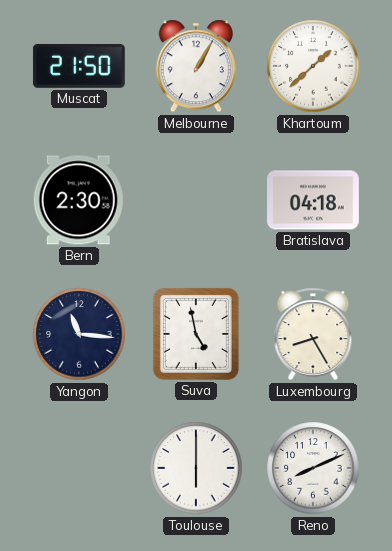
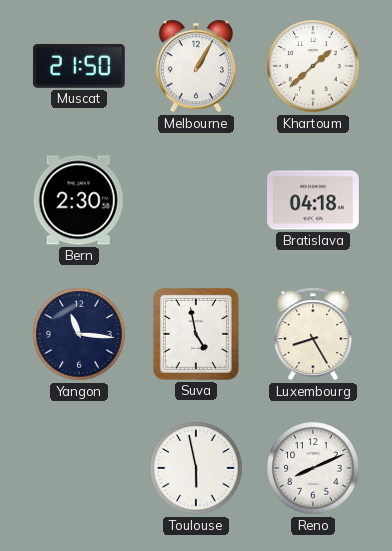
Toulouse: 6:00 -> 5:58
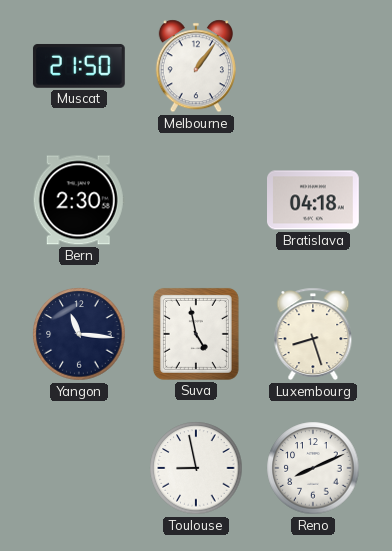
Melbourne: 1:05 -> 1:06
Khartoum: 1:38 -> none
Luxembourg: 8:25 -> 8:27
Toulouse: 5:58 -> 8:58
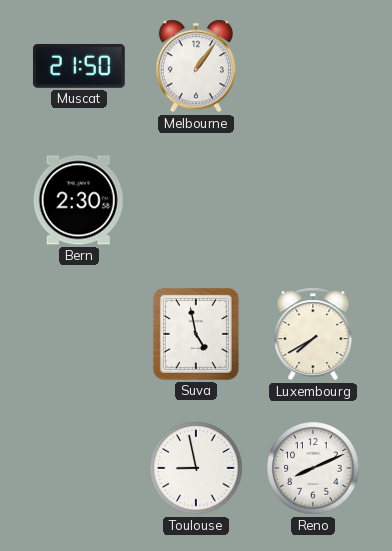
Bratislava: 04:18 -> none
Yangon: 11:16 -> none
Luxembourg: 8:27 -> 7:40
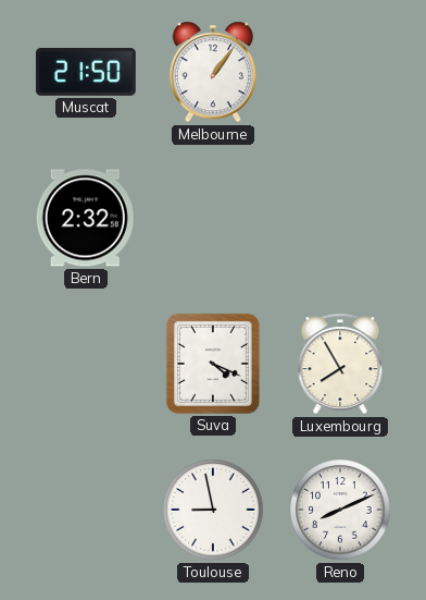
Bern: 2:30 -> 2:32
Suva: 4:58 -> 4:19
Luxembourg: 7:40 -> 7:55
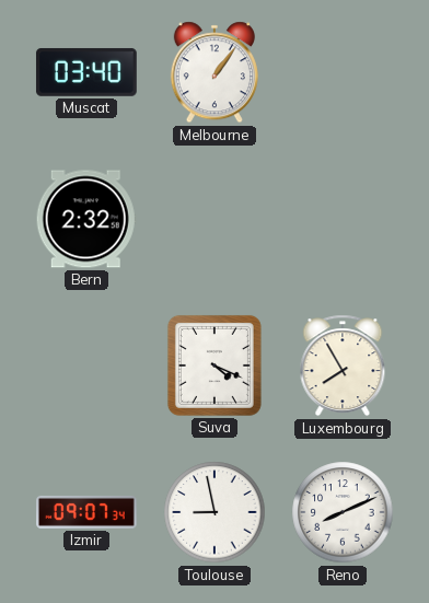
Muscat: 21:50 -> 03:40
Izmir: none -> 09:07
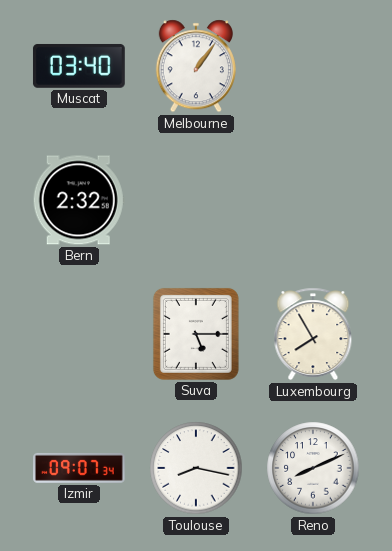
Suva: 4:19 -> 5:15
Toulouse: 8:58 -> 8:17
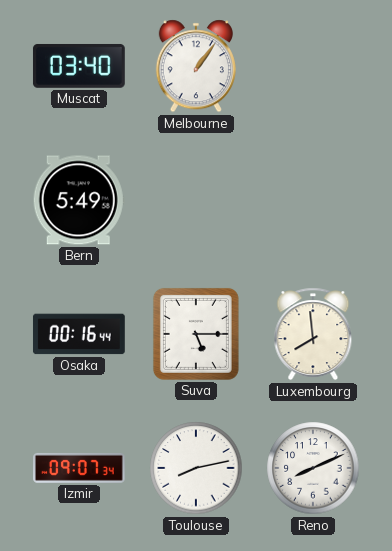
Bern: 2:32 -> 5:49
Osaka: none -> 00:16
Luxembourg: 7:55 -> 7:59
Toulouse: 8:17 -> 8:13
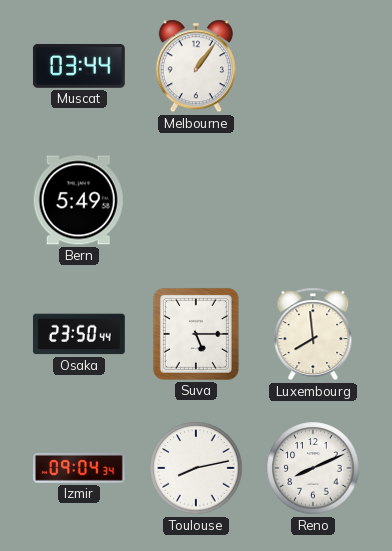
Muscat: 03:40 -> 03:44
Osaka: 00:16 -> 23:50
Izmir: 09:07 -> 09:04
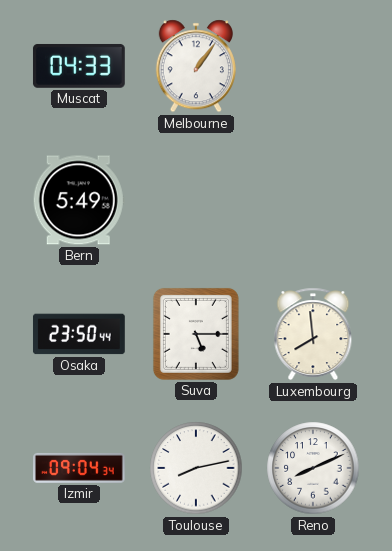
Muscat: 03:44 -> 04:33
